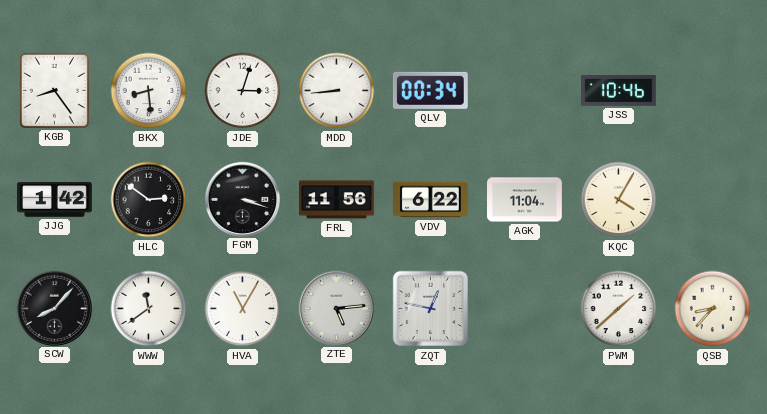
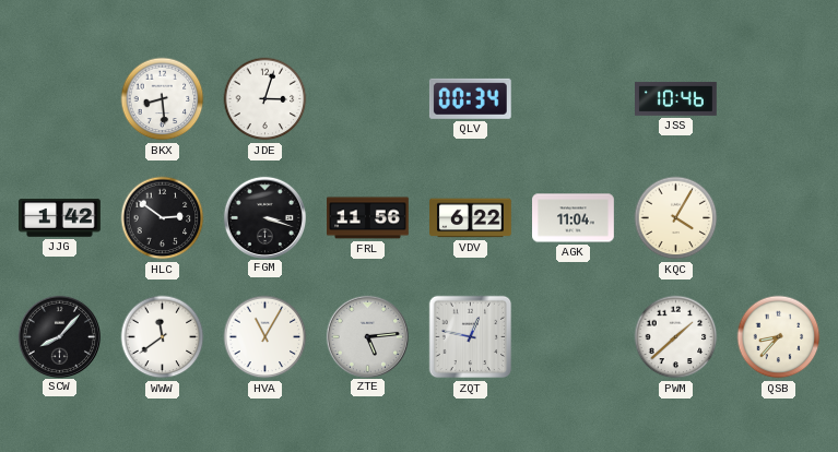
KGB: 8:24 -> none
MDD: 8:44 -> none
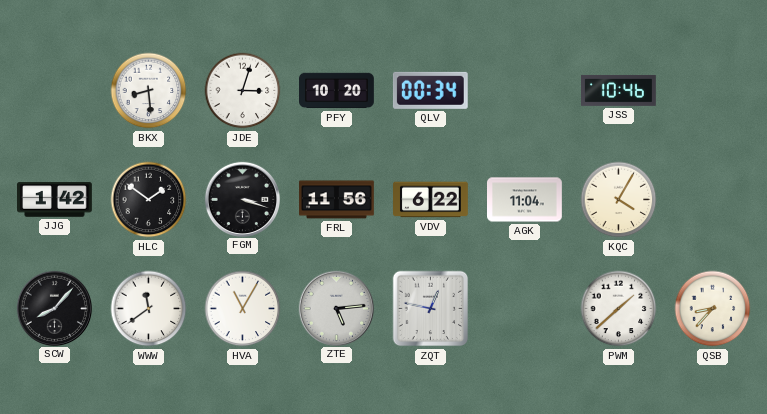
PFY: none -> 10:20
HLC: 2:51 -> 1:51
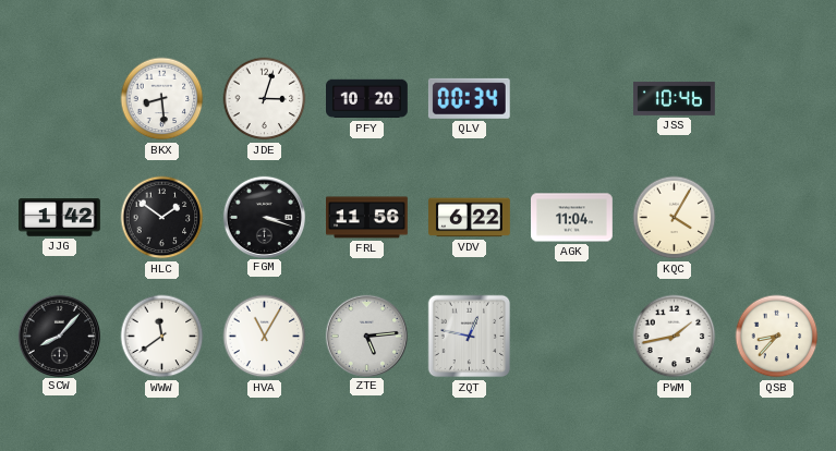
PWM: 1:38 -> 1:43
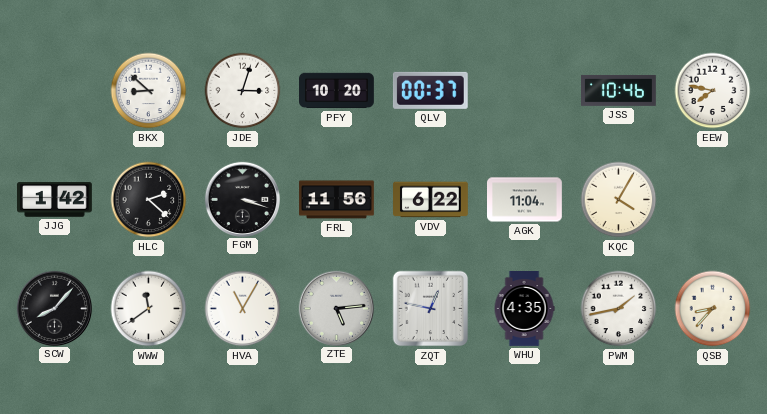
BKX: 8:29 -> 8:52
QLV: 00:34 -> 00:37
EEW: none -> 7:47
HLC: 1:51 -> 2:22
WHU: none -> 4:35
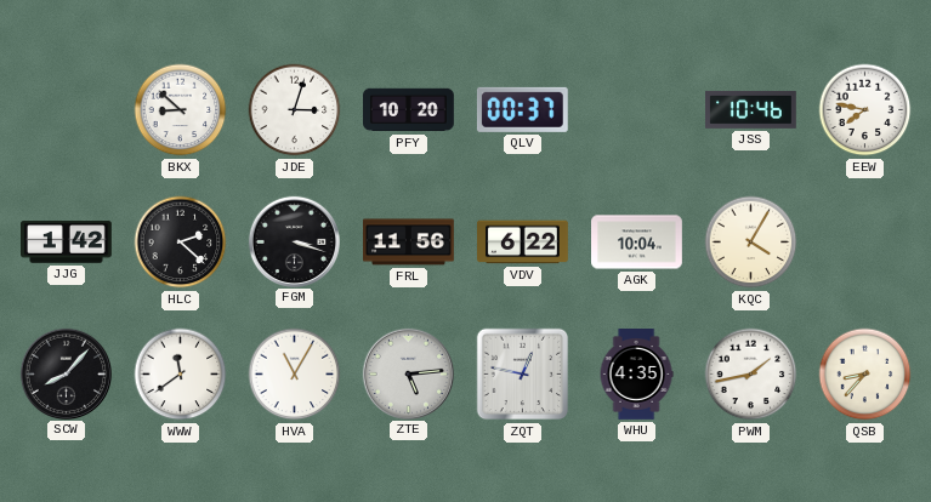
AGK: 11:04 -> 10:04
